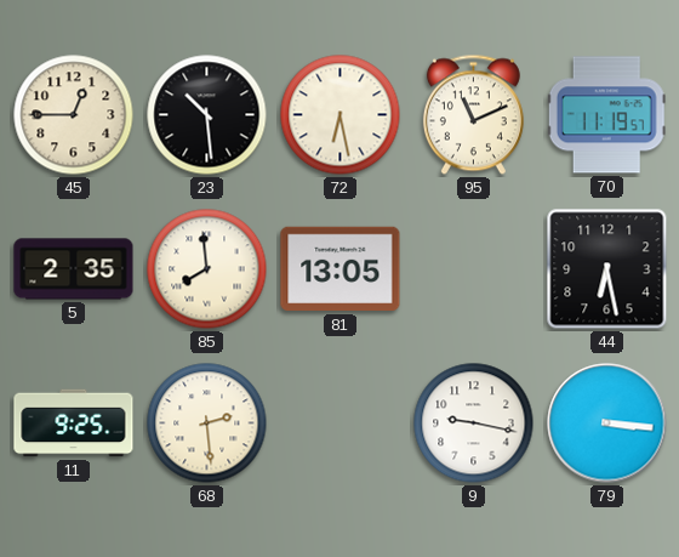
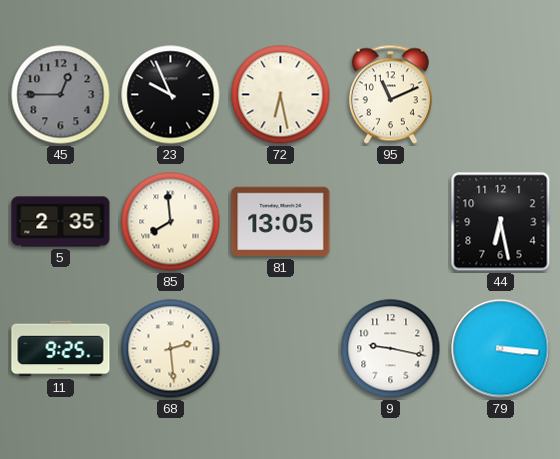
45 dial: cream -> grey
23: 10:29 -> 9:56
70: 11:19 -> none
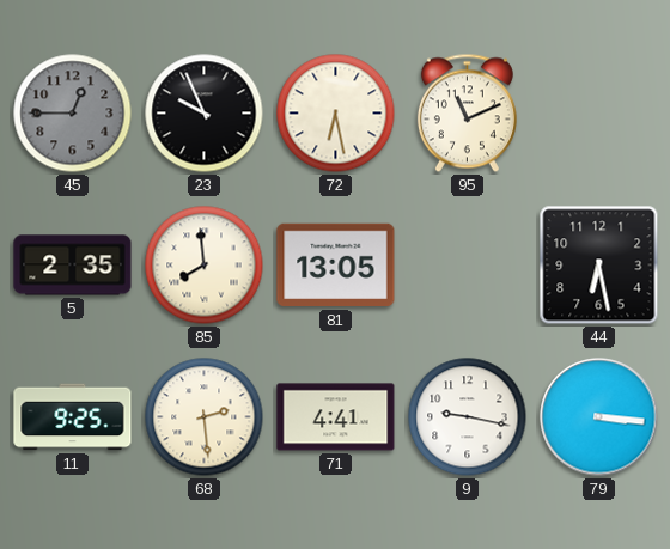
71: none -> 4:41
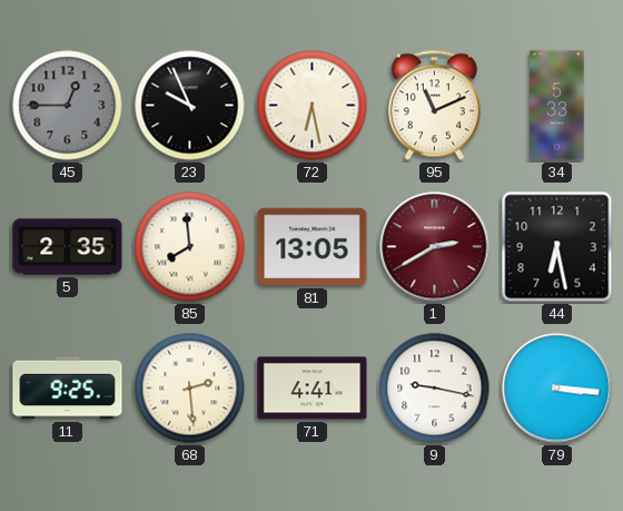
34: none -> 5:33
1: none -> 2:40
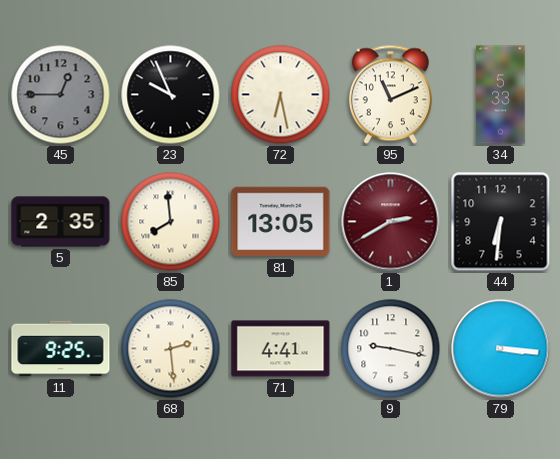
44: 6:28 -> 6:31
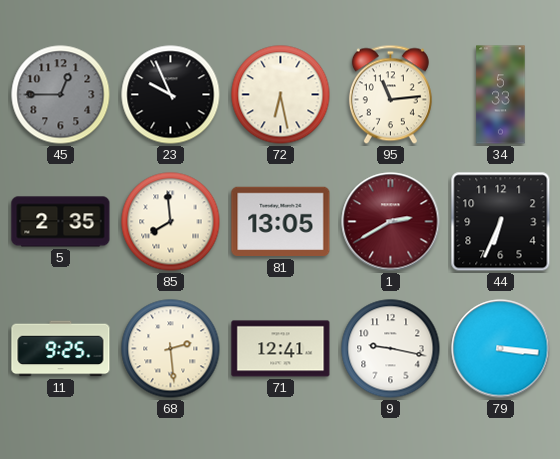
95: 11:11 -> 11:14
44: 6:31 -> 6:34
71: 4:41 -> 12:41
